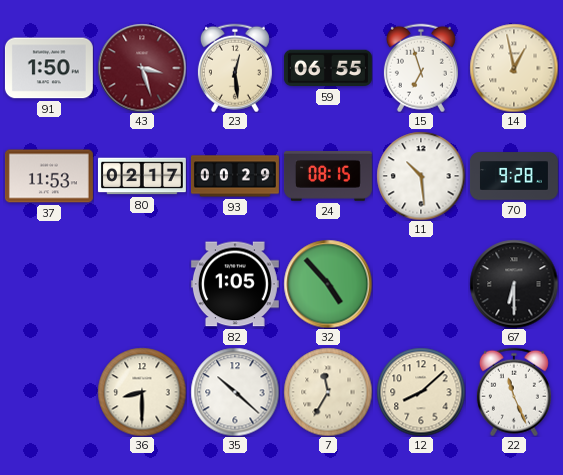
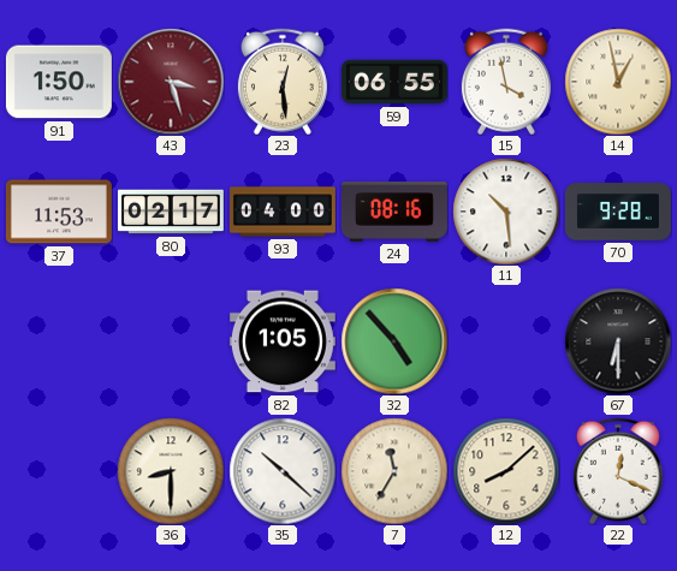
15: 6:57 -> 3:58
93: 00:29 -> 04:00
24: 08:15 -> 08:16
22: 11:26 -> 12:19
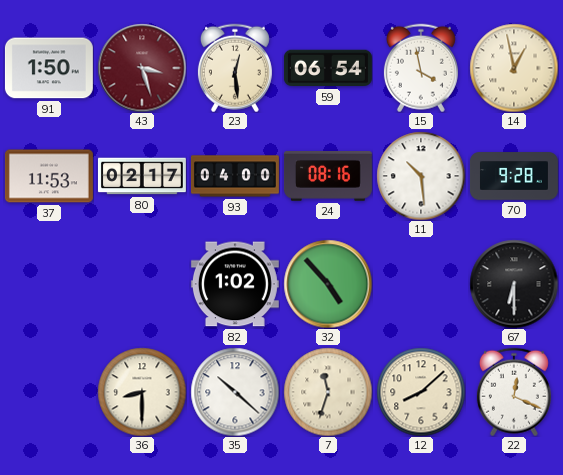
59: 06:55 -> 06:54
82: 1:05 -> 1:02
7: 11:35 -> 11:33
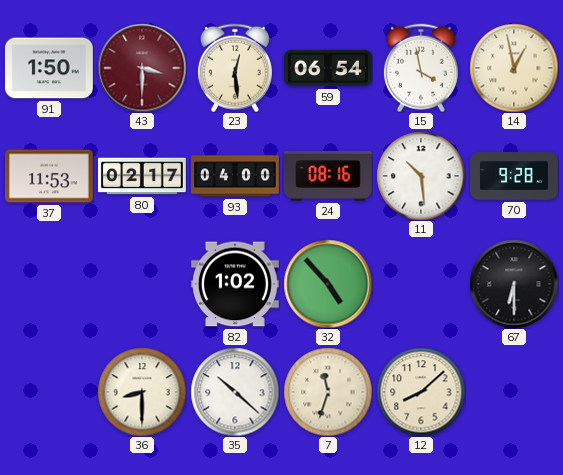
43: 3:27 -> 3:30
22: 12:19 -> none
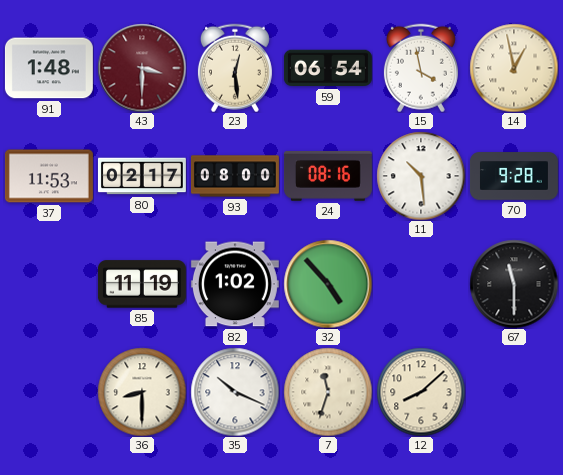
91: 1:50 -> 1:48
93: 04:00 -> 08:00
85: none -> 11:19
67: 6:30 -> 11:30
35: 10:22 -> 10:19
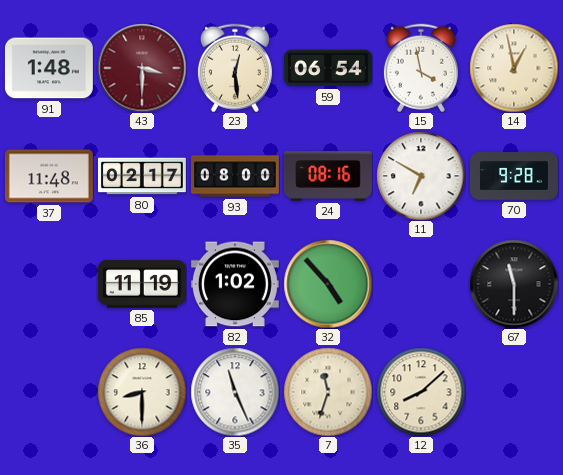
37: 11:53 -> 11:48
11: 10:29 -> 6:50
35: 10:19 -> 11:26
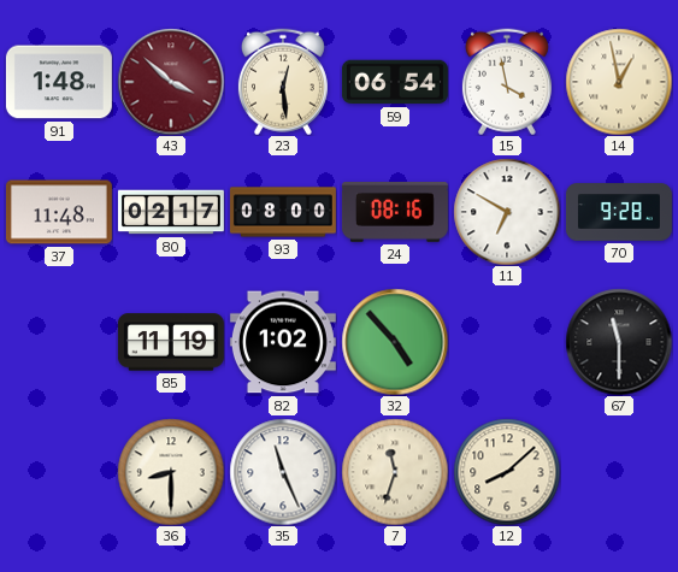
43: 3:30 -> 3:52
